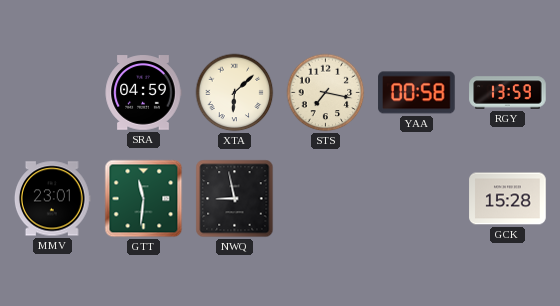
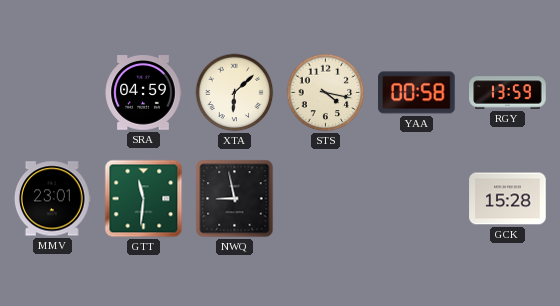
STS: 7:17 -> 4:17
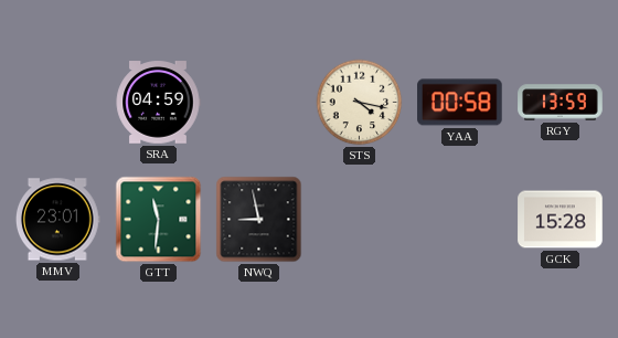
XTA: 6:08 -> none
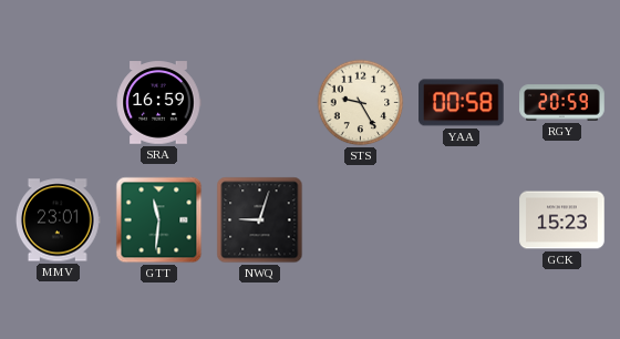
SRA: 04:59 -> 16:59
STS: 4:17 -> 9:25
RGY: 13:59 -> 20:59
NWQ: 8:58 -> 9:03
GCK: 15:28 -> 15:23
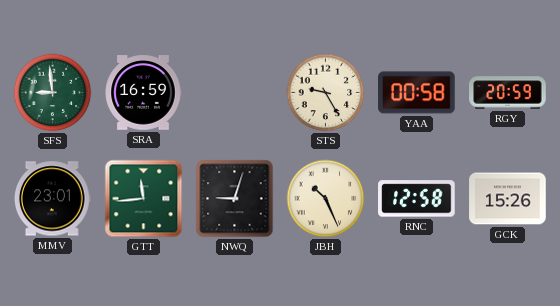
SFS: none -> 8:59
GTT: 11:31 -> 11:44
JBH: none -> 10:26
RNC: none -> 12:58
GCK: 15:23 -> 15:26
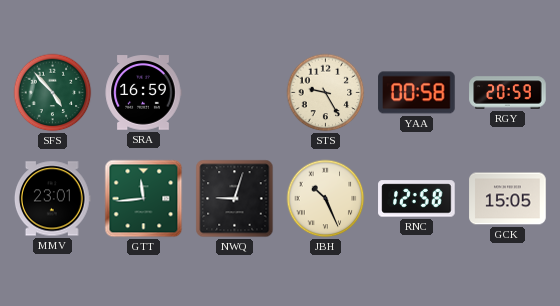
SFS: 8:59 -> 4:53
GCK: 15:26 -> 15:05
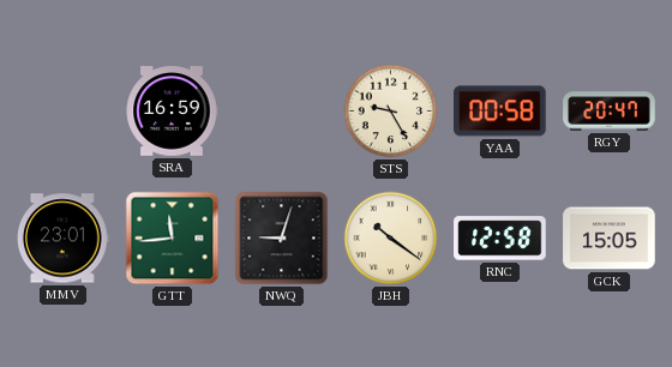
SFS: 4:53 -> none
RGY: 20:59 -> 20:47
JBH: 10:26 -> 10:21
